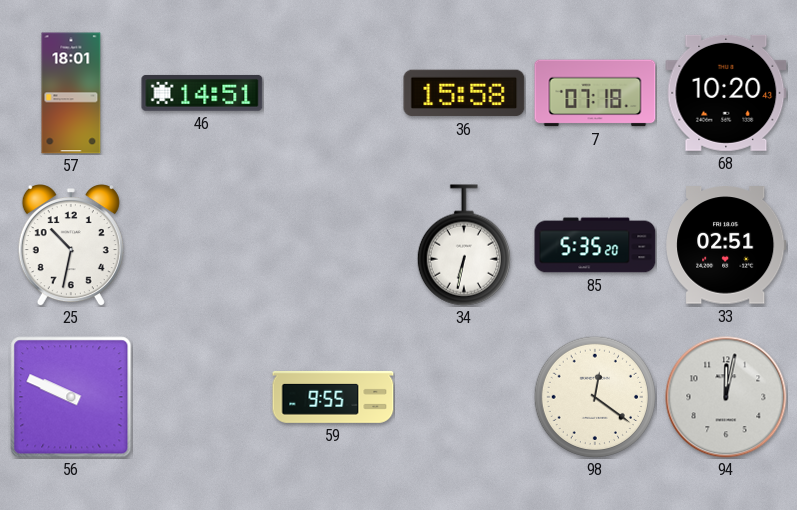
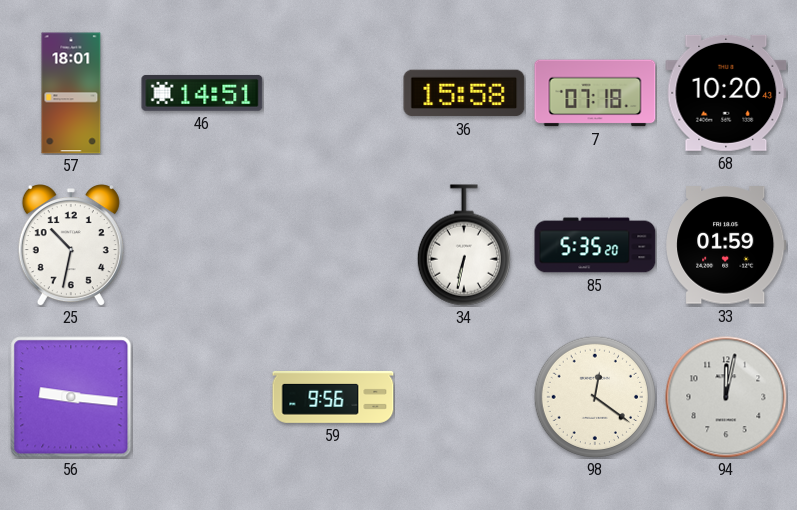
33: 02:51 -> 01:59
56: 9:49 -> 9:16
59: 9:55 -> 9:56
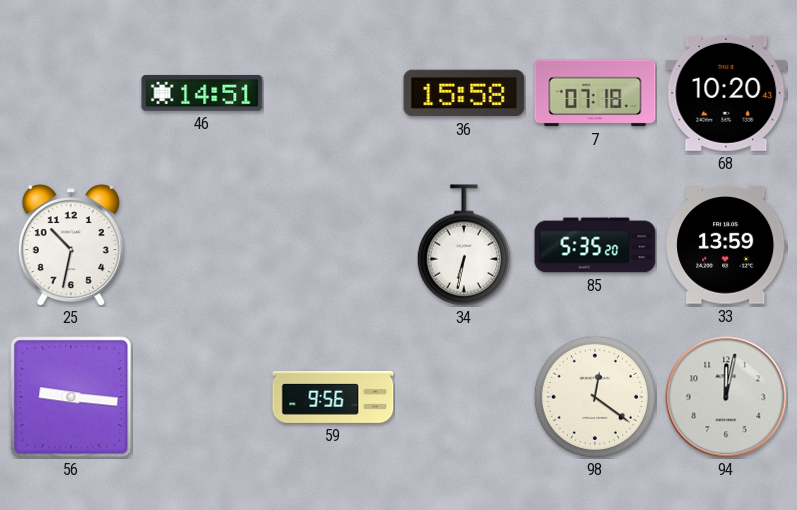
57: 18:01 -> none
33: 01:59 -> 13:59
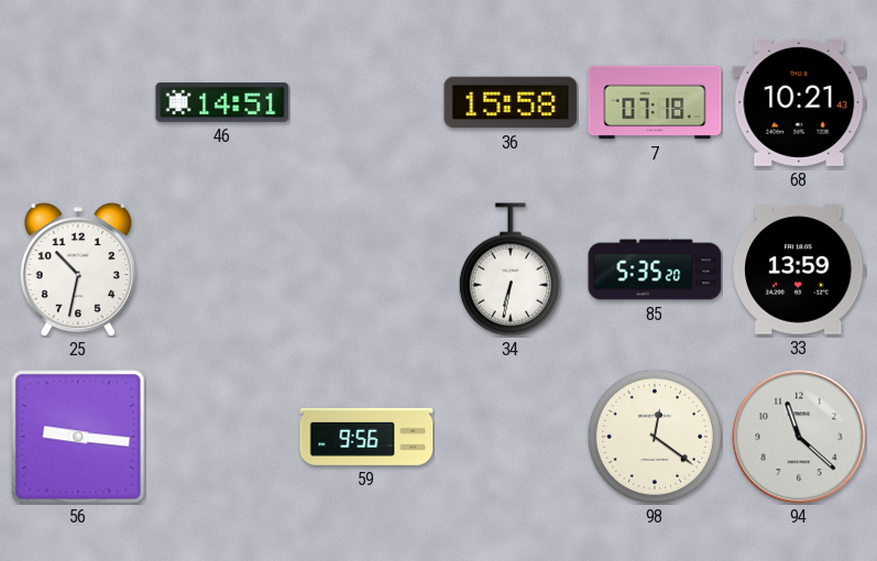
68: 10:20 -> 10:21
94: 12:02 -> 11:22
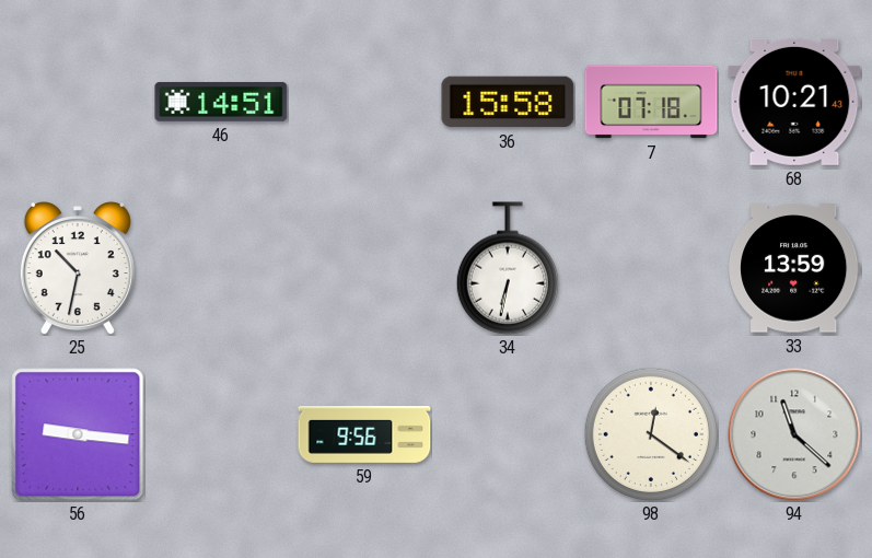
85: 5:35 -> none
